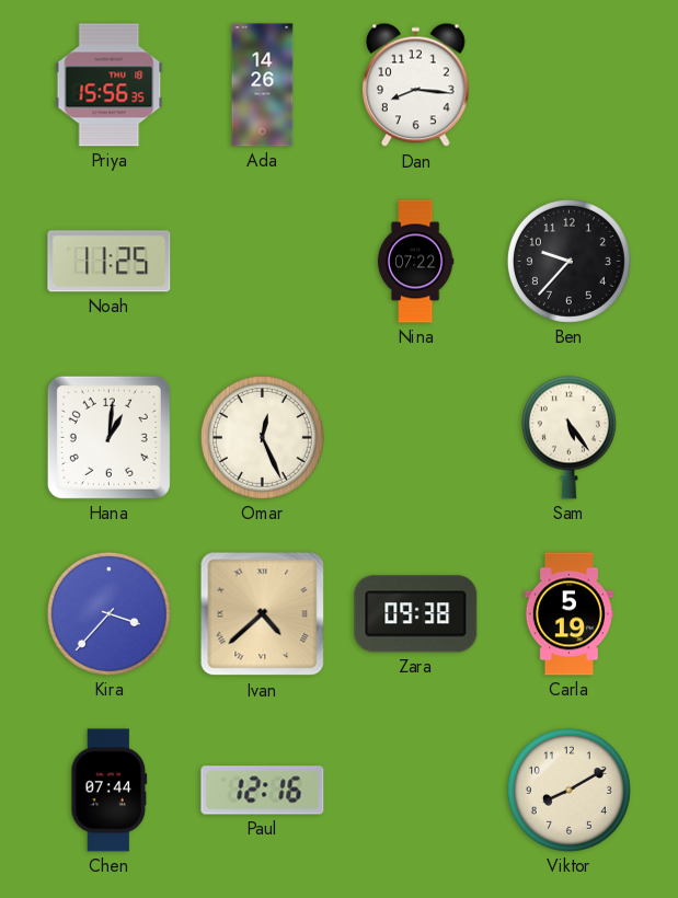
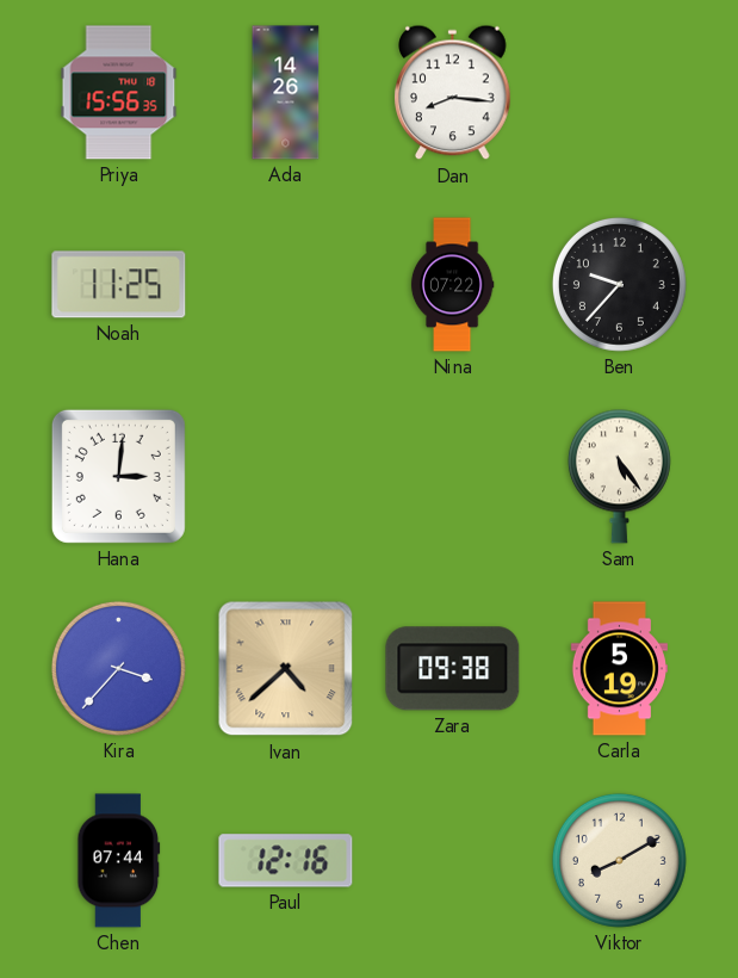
Hana: 1:01 -> 3:01
Omar: 12:26 -> none
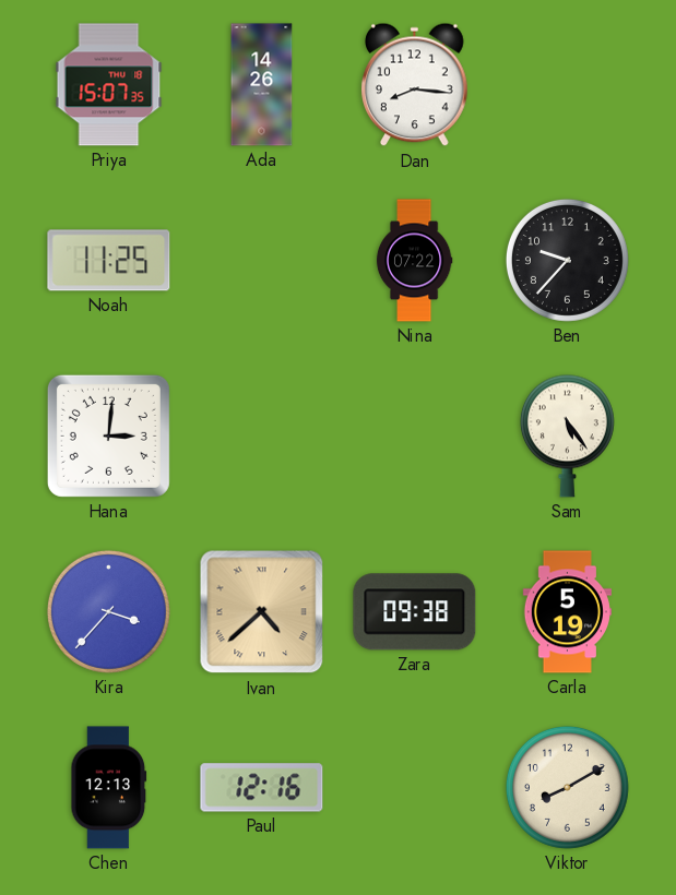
Priya: 15:56 -> 15:07
Chen: 07:44 -> 12:13
